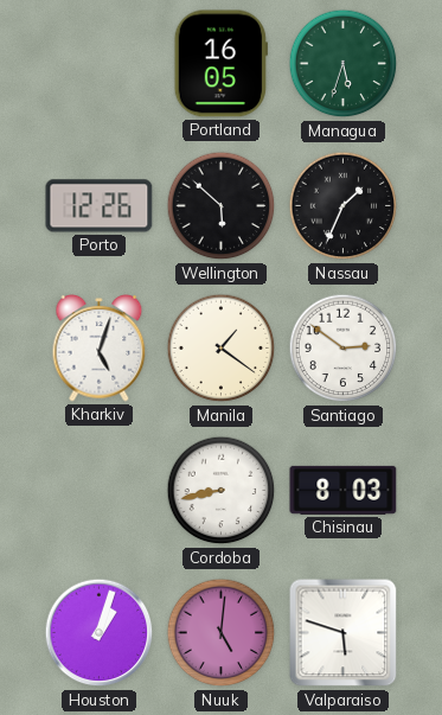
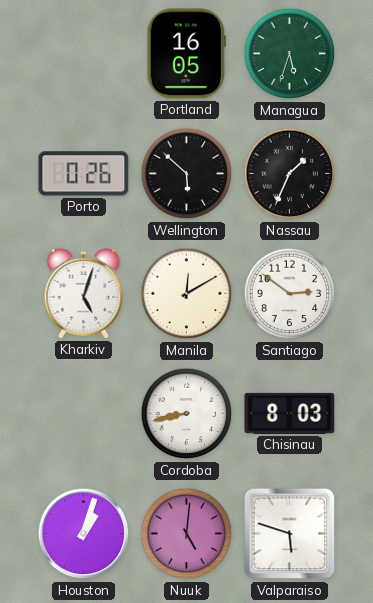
Porto: 12:26 -> 0:26
Manila: 1:21 -> 12:10
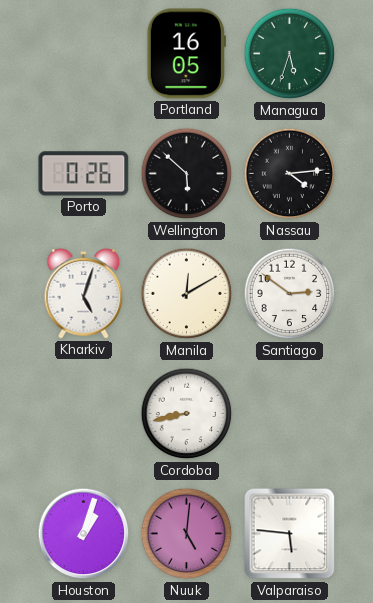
Nassau: 1:34 -> 4:14
Chisinau: 8:03 -> none
Valparaiso: 5:48 -> 5:46
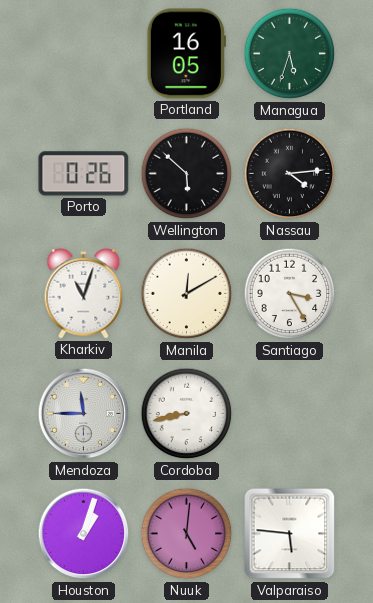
Kharkiv: 5:03 -> 11:03
Santiago: 2:51 -> 3:25
Mendoza: none -> 11:45
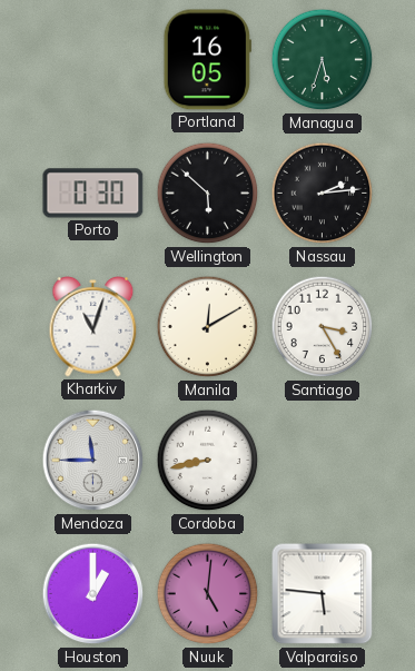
Porto: 0:26 -> 0:30
Nassau: 4:14 -> 2:14
Houston: 1:03 -> 1:00
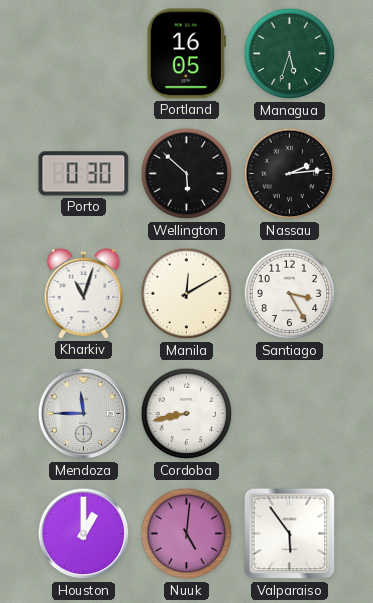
Valparaiso: 5:46 -> 5:54
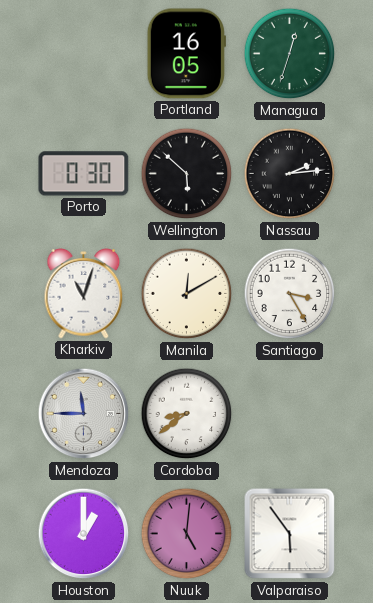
Managua: 5:33 -> 12:33
Cordoba: 8:43 -> 8:39
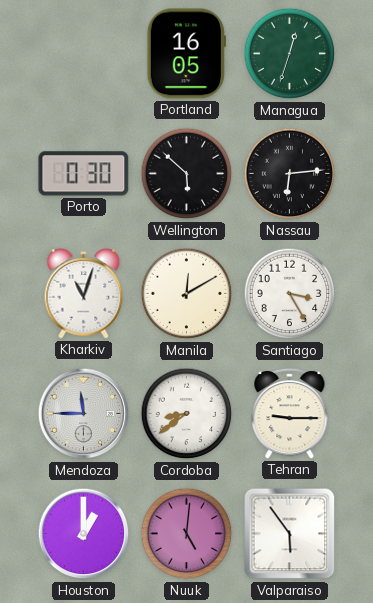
Nassau: 2:14 -> 6:14
Tehran: none -> 9:15
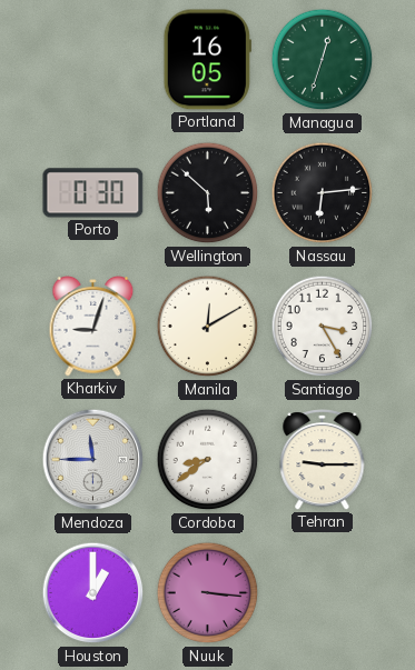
Kharkiv: 11:03 -> 9:03
Nuuk: 5:01 -> 3:16
Valparaiso: 5:54 -> none
